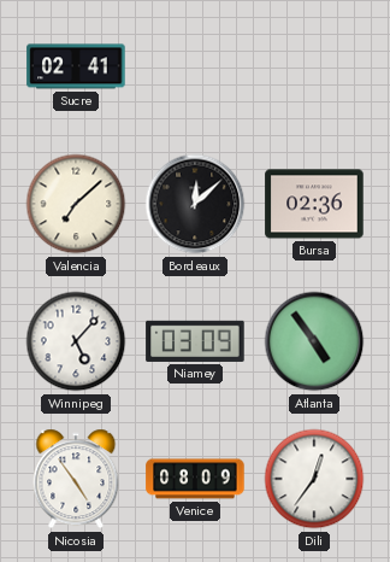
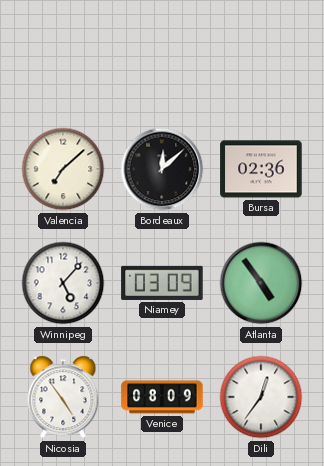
Sucre: 02:41 -> none
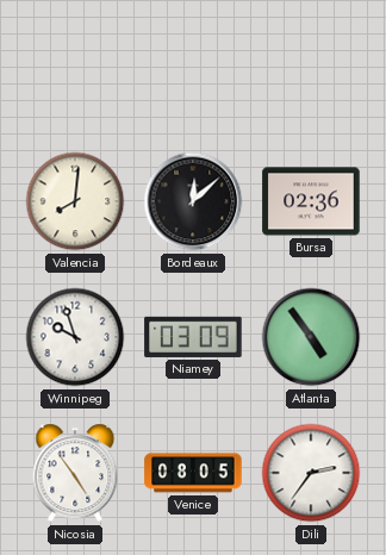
Valencia: 7:08 -> 8:01
Winnipeg: 5:07 -> 9:57
Venice: 08:09 -> 08:05
Dili: 12:36 -> 2:36
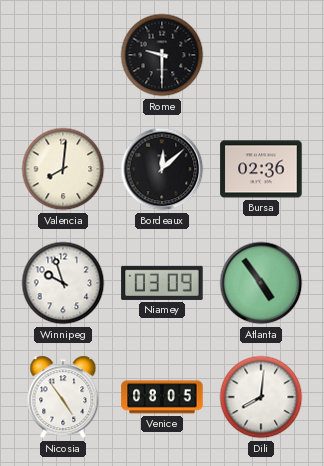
Rome: none -> 9:30
Dili: 2:36 -> 8:01
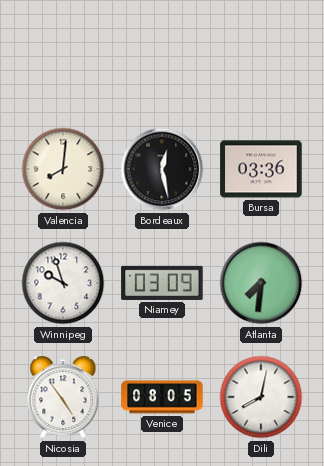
Rome: 9:30 -> none
Bordeaux: 12:08 -> 12:28
Bursa: 02:36 -> 03:36
Atlanta: 4:54 -> 7:31
Dili: 8:01 -> 8:02
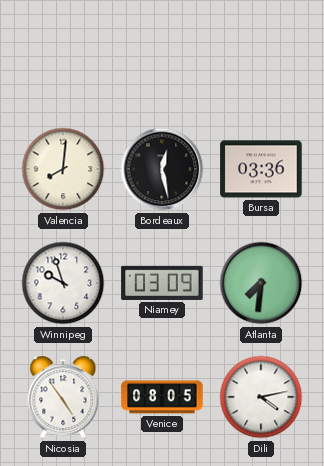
Dili: 8:02 -> 4:13
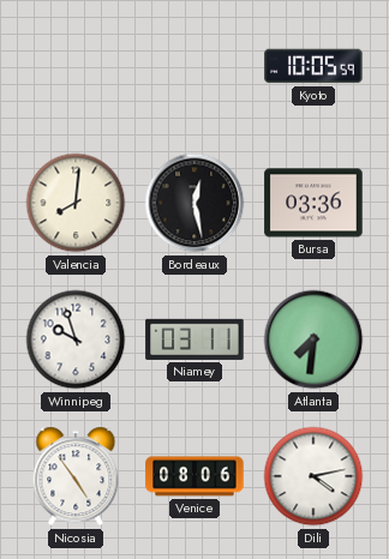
Kyoto: none -> 10:05
Niamey: 03:09 -> 03:11
Venice: 08:05 -> 08:06
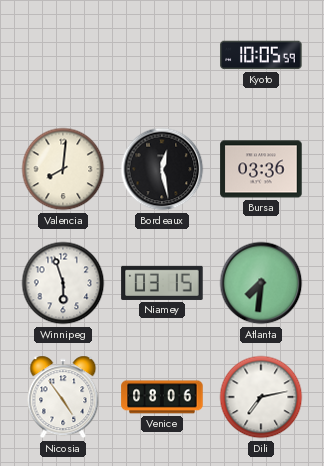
Winnipeg: 9:57 -> 5:57
Niamey: 03:11 -> 03:15
Dili: 4:13 -> 7:13
